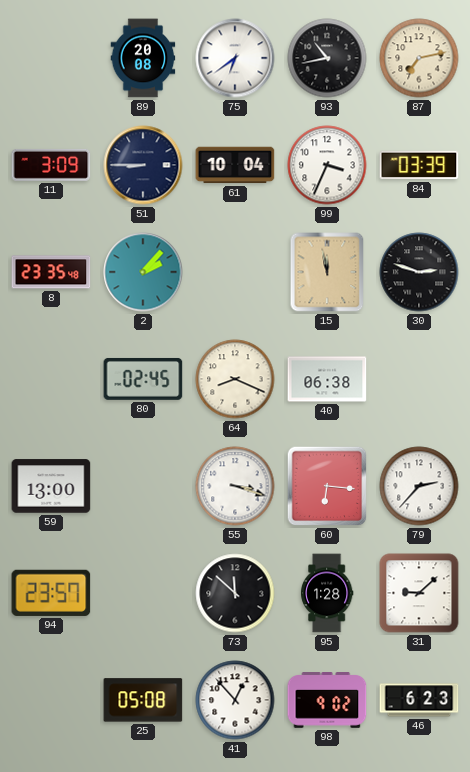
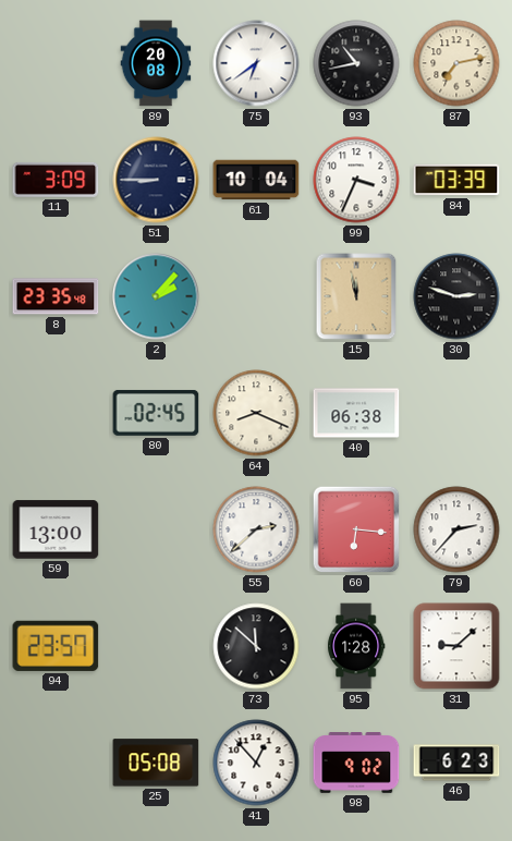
55: 3:18 -> 2:38
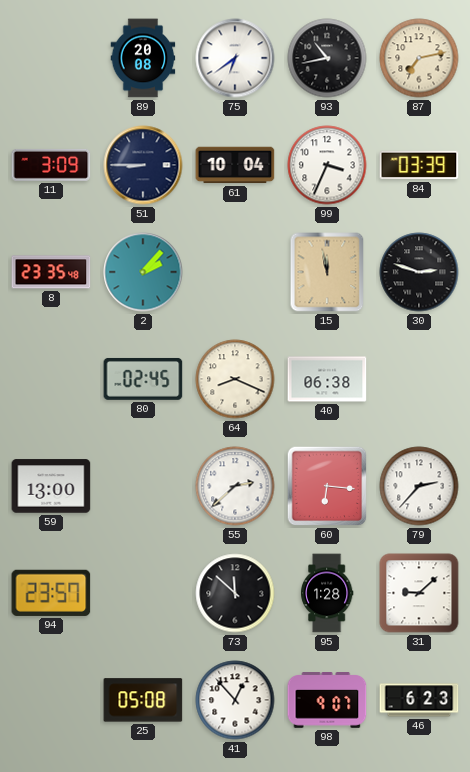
98: 9:02 -> 9:07
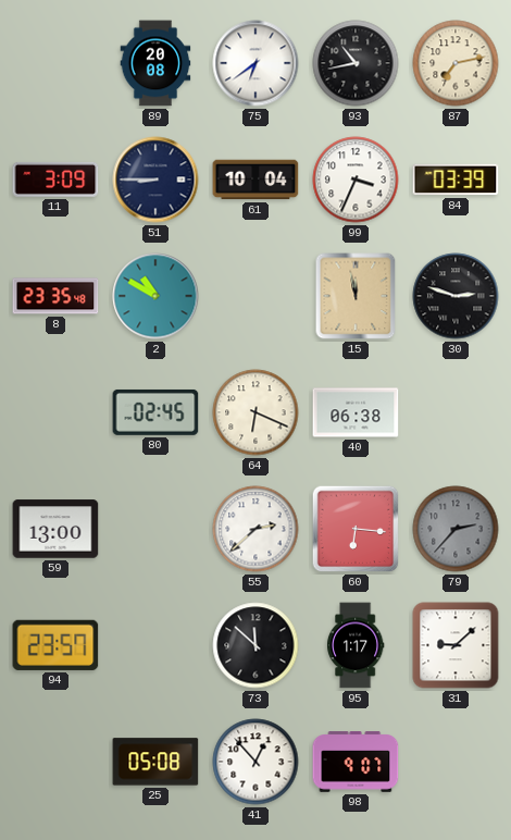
2: 2:07 -> 10:50
64: 8:19 -> 6:19
79 dial: white -> grey
95: 1:28 -> 1:17
46: 6:23 -> none
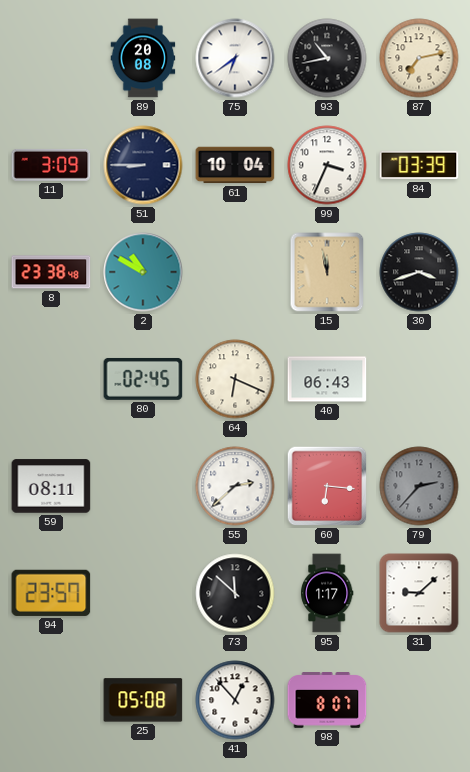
8: 23:35 -> 23:38
30: 2:48 -> 3:42
40: 06:38 -> 06:43
59: 13:00 -> 08:11
98: 9:07 -> 8:07
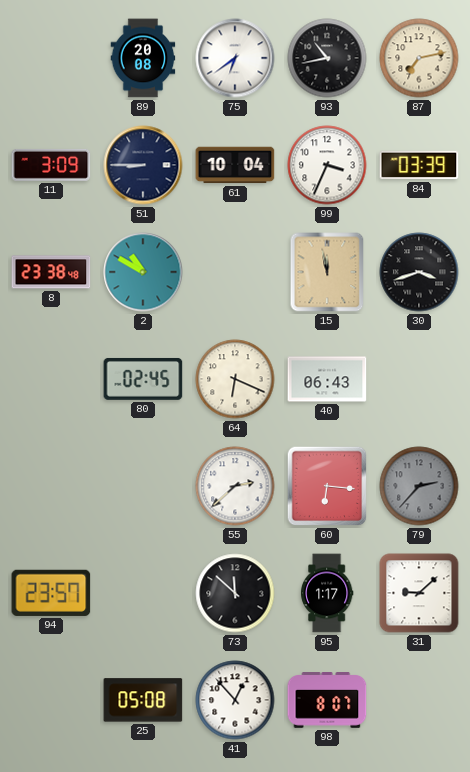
59: 08:11 -> none
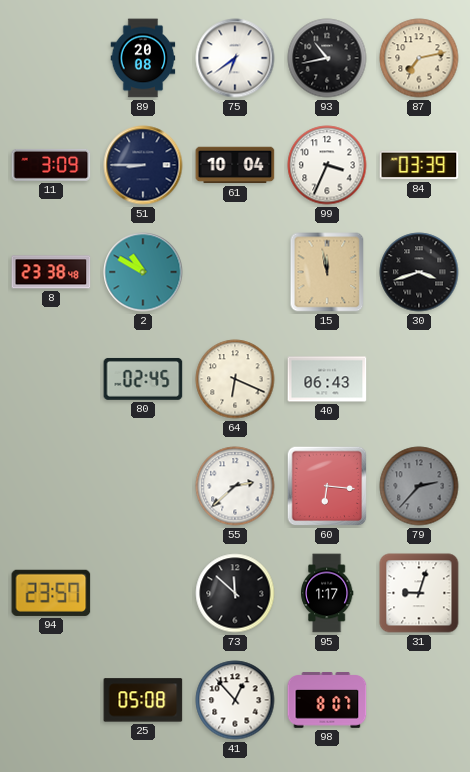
31: 9:08 -> 9:03
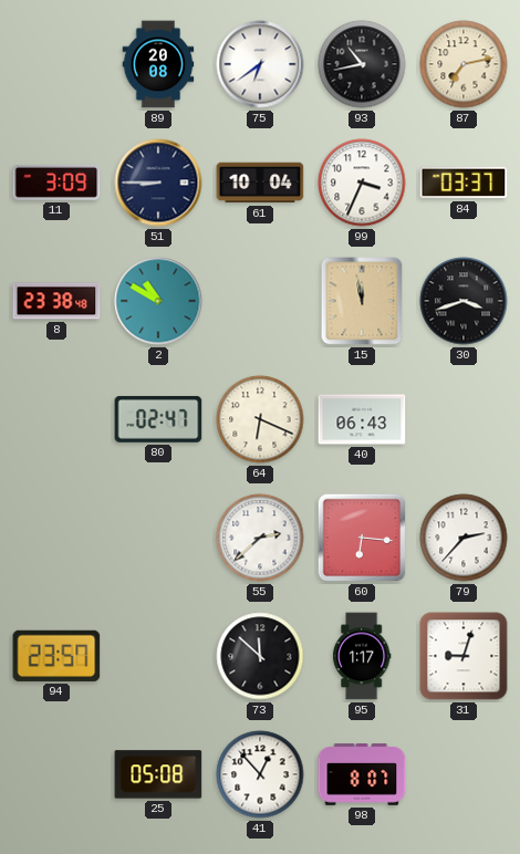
84: 03:39 -> 03:37
80: 02:45 -> 02:47
79 dial: grey -> white
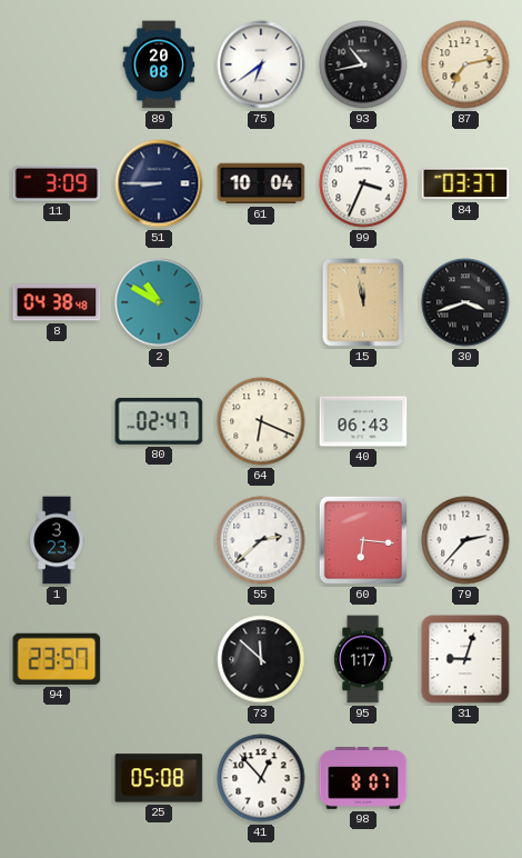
8: 23:38 -> 04:38
1: none -> 3:23
